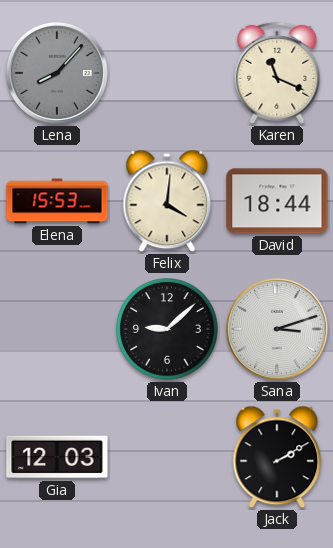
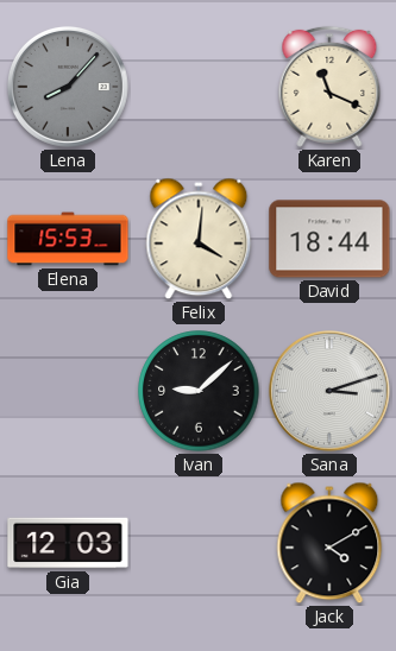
Jack: 2:10 -> 4:10
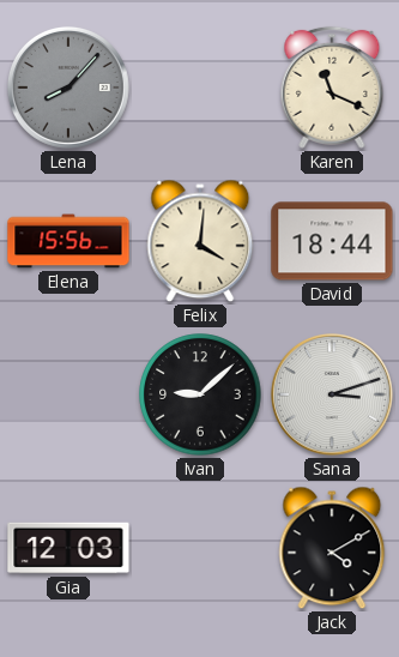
Elena: 15:53 -> 15:56
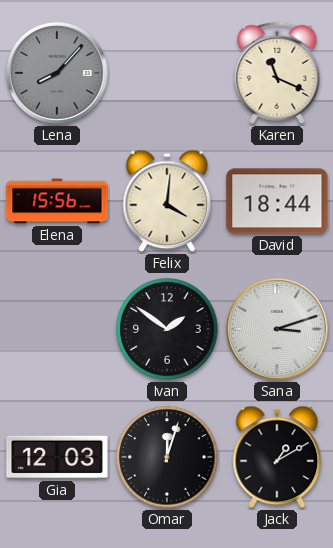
Ivan: 9:08 -> 1:51
Omar: none -> 12:03
Jack: 4:10 -> 1:10
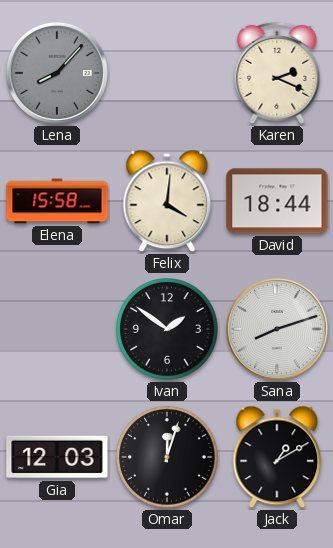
Karen: 11:19 -> 2:19
Elena: 15:56 -> 15:58
Sana: 3:12 -> 8:12
